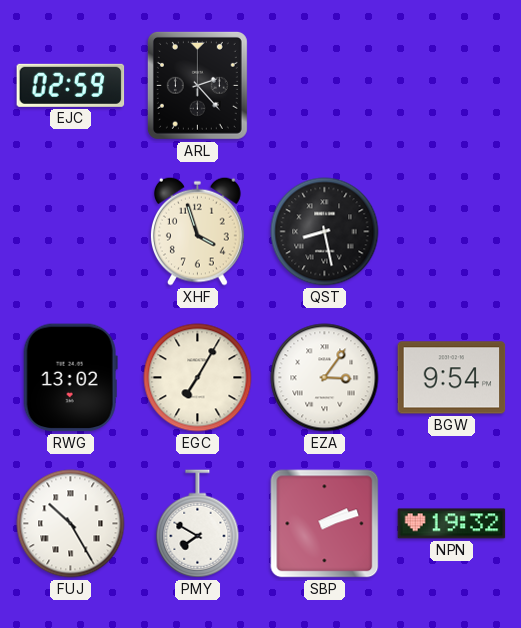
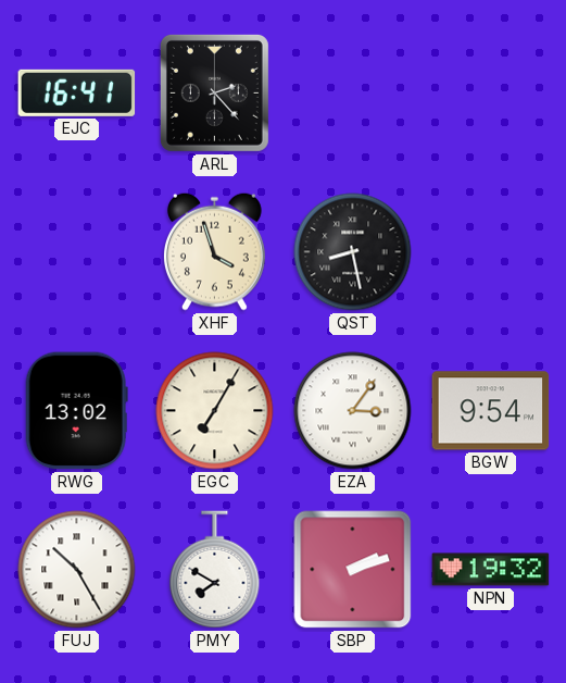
EJC: 02:59 -> 16:41
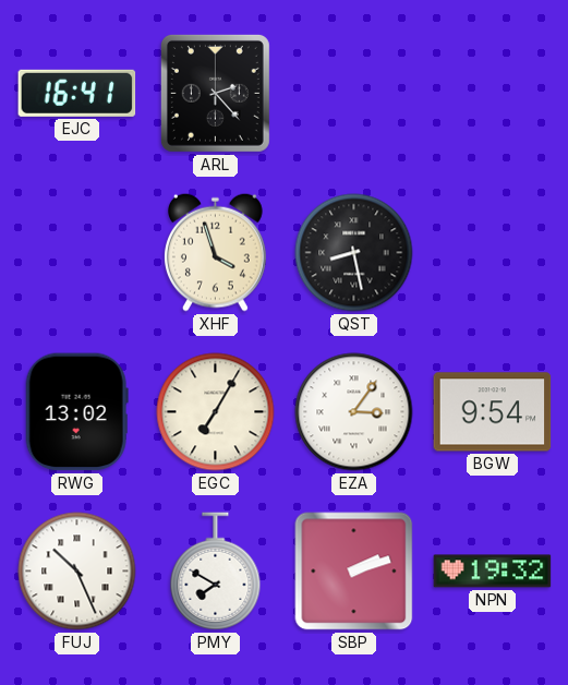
FUJ: 10:25 -> 10:26
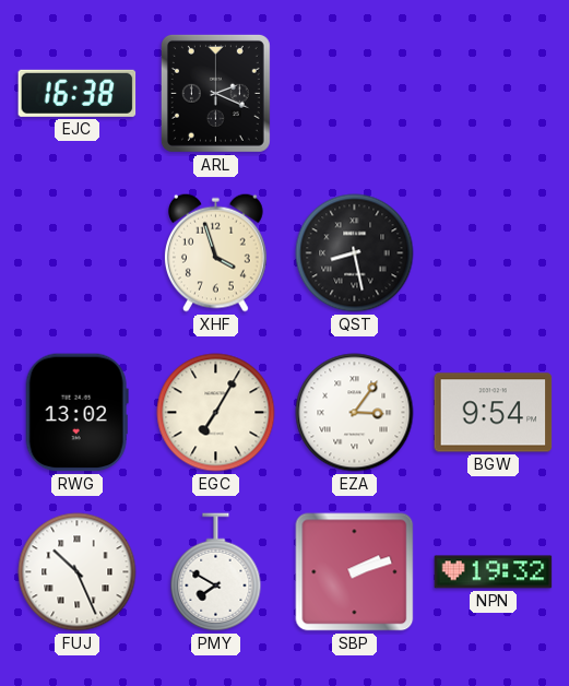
EJC: 16:41 -> 16:38
ARL: 2:23 -> 2:19
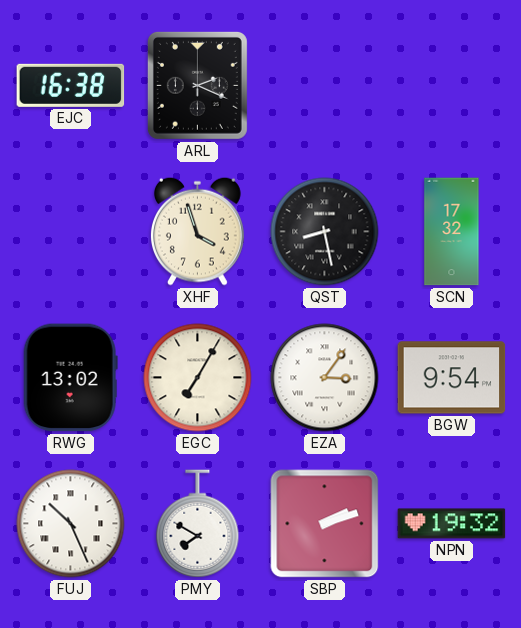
SCN: none -> 17:32
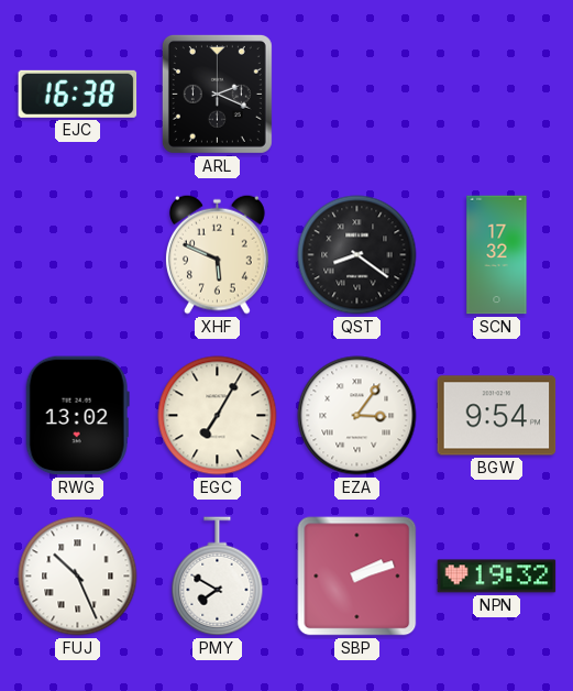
XHF: 3:57 -> 5:49
QST: 8:28 -> 8:21
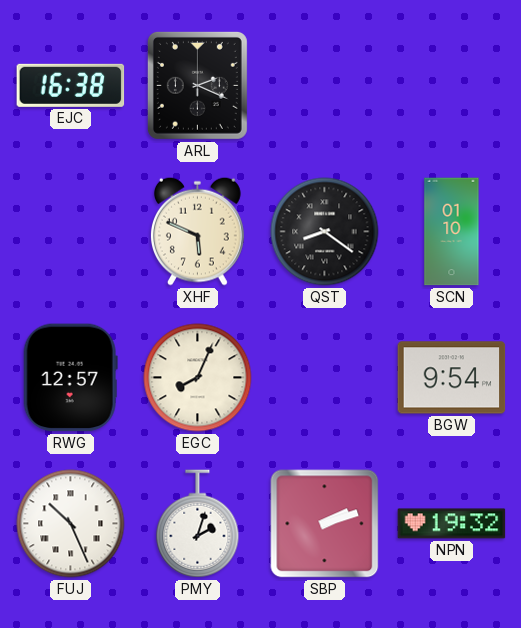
SCN: 17:32 -> 01:10
RWG: 13:02 -> 12:57
EGC: 7:05 -> 8:04
EZA: 3:06 -> none
PMY: 7:50 -> 2:03
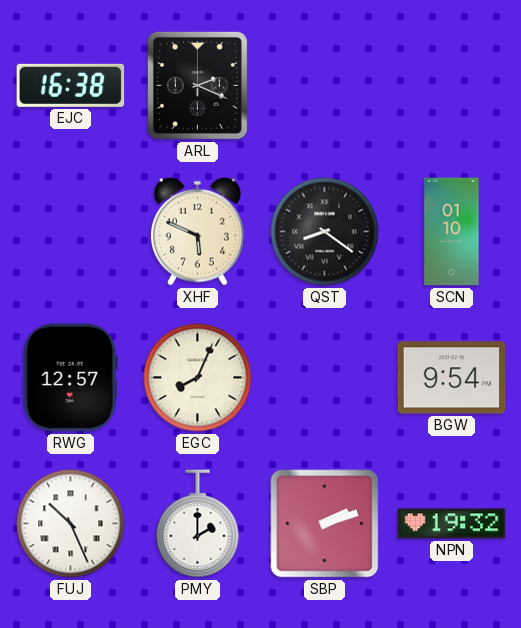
PMY: 2:03 -> 2:00
